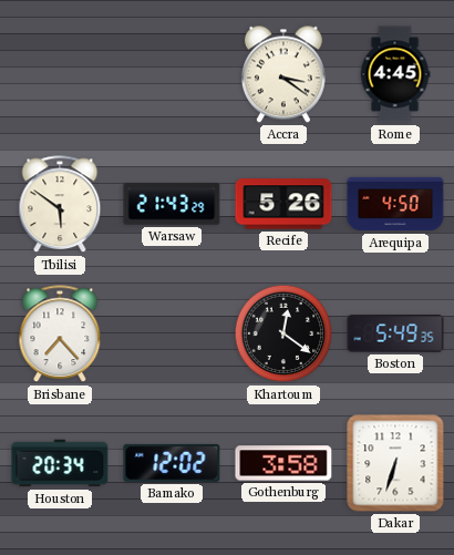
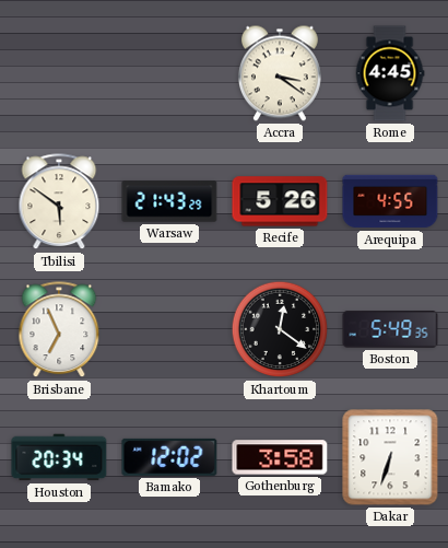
Arequipa: 4:50 -> 4:55
Brisbane: 7:23 -> 6:56
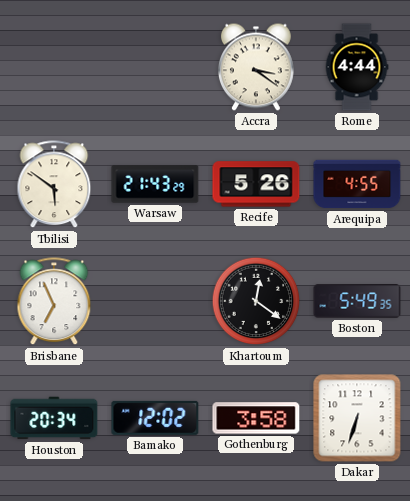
Rome: 4:45 -> 4:44
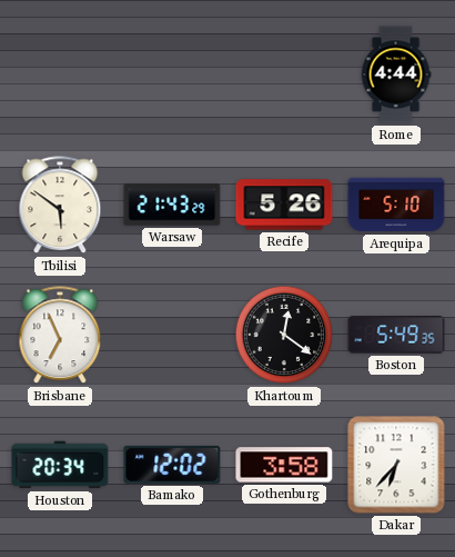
Accra: 3:21 -> none
Arequipa: 4:55 -> 5:10
Dakar: 6:33 -> 6:37
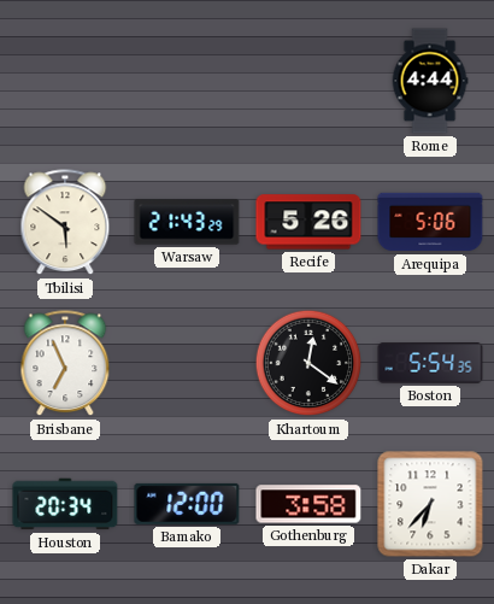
Arequipa: 5:10 -> 5:06
Boston: 5:49 -> 5:54
Bamako: 12:02 -> 12:00
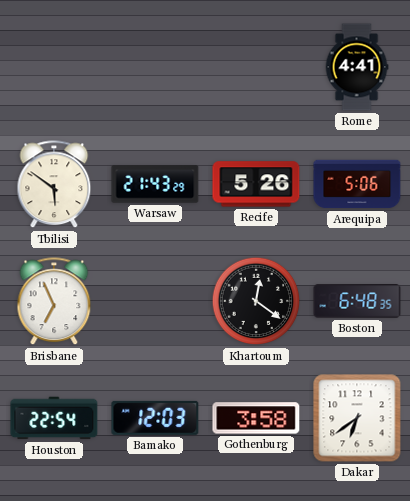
Rome: 4:44 -> 4:41
Boston: 5:54 -> 6:48
Houston: 20:34 -> 22:54
Bamako: 12:00 -> 12:03
Dakar: 6:37 -> 6:39
